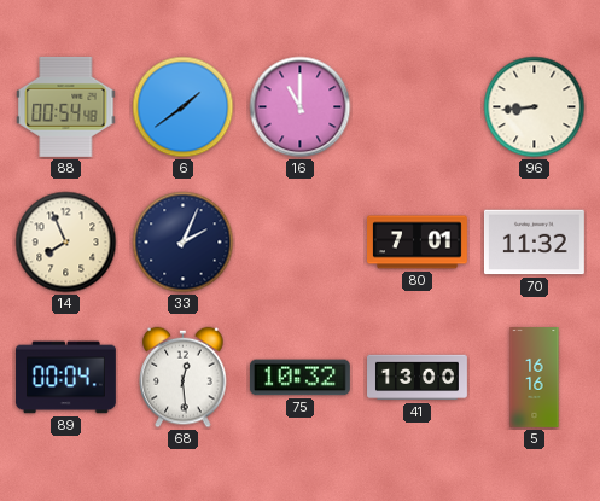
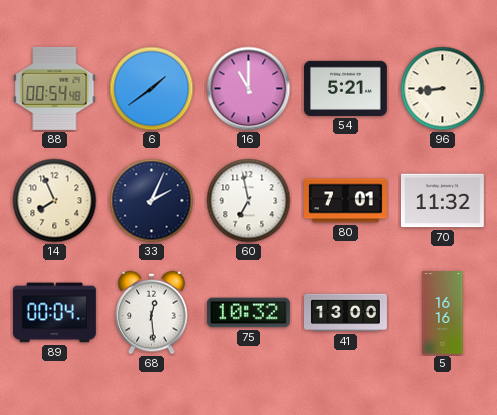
54: none -> 5:21
60: none -> 6:58
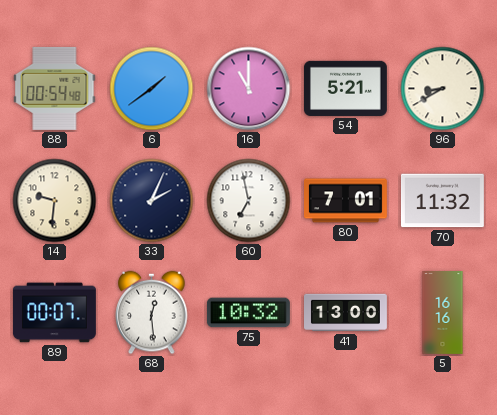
96: 8:44 -> 8:40
14: 7:56 -> 9:31
89: 00:04 -> 00:07
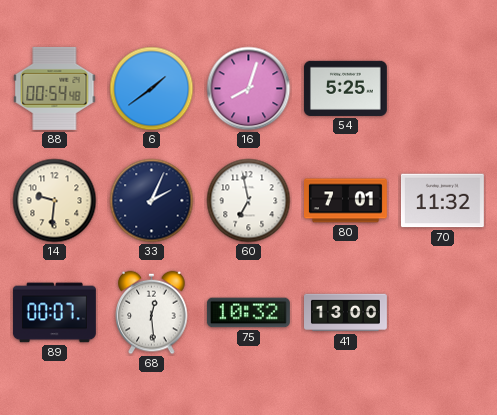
16: 11:00 -> 8:03
54: 5:21 -> 5:25
96: 8:40 -> none
5: 16:16 -> none
